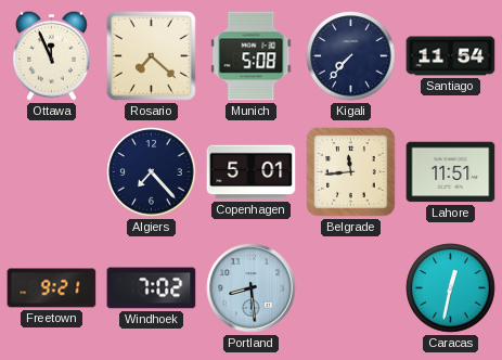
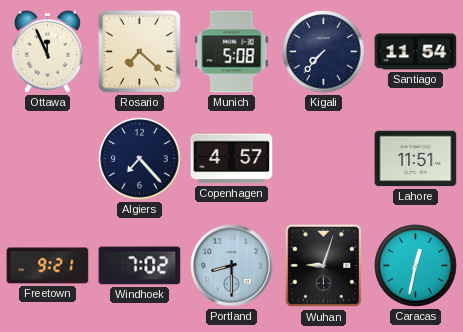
Copenhagen: 5:01 -> 4:57
Belgrade: 11:44 -> none
Portland: 8:29 -> 8:30
Wuhan: none -> 9:03
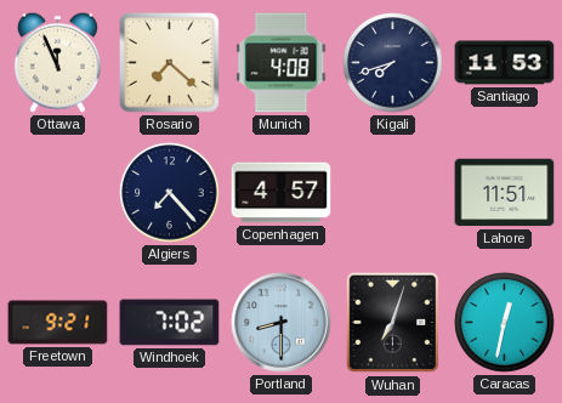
Munich: 5:08 -> 4:08
Kigali: 7:37 -> 7:42
Santiago: 11:54 -> 11:53
Wuhan: 9:03 -> 7:03
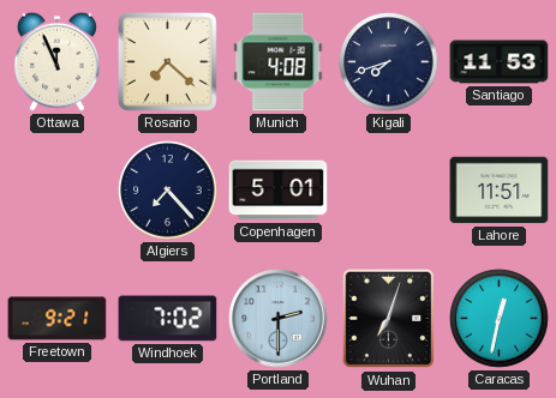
Copenhagen: 4:57 -> 5:01
Portland: 8:30 -> 2:30
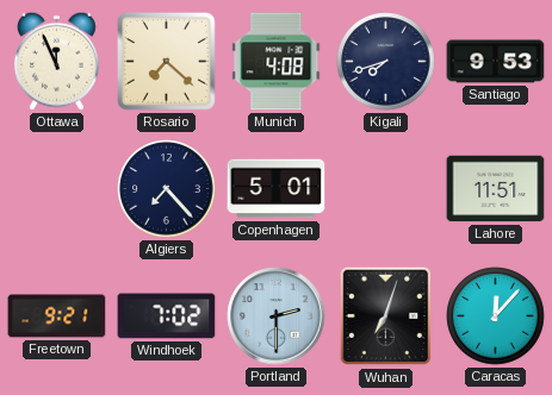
Santiago: 11:53 -> 9:53
Caracas: 12:32 -> 12:07
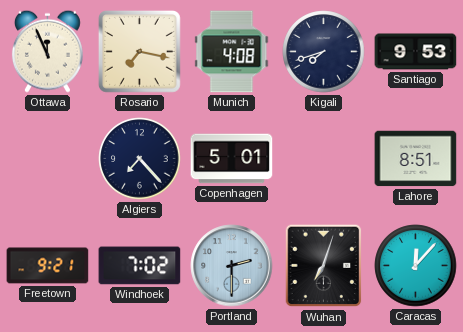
Rosario: 7:22 -> 7:17
Lahore: 11:51 -> 8:51
